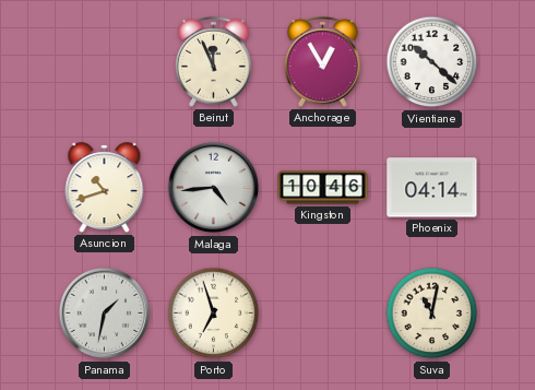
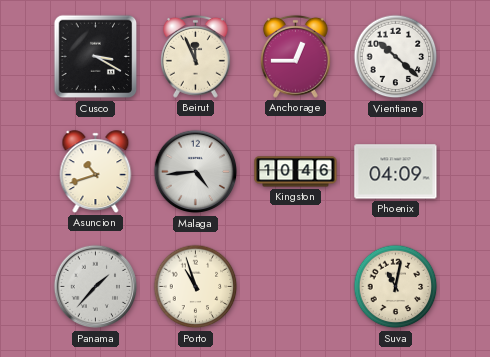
Cusco: none -> 3:20
Anchorage: 12:55 -> 12:45
Phoenix: 04:14 -> 04:09
Panama: 1:32 -> 1:37
Porto: 6:57 -> 10:57
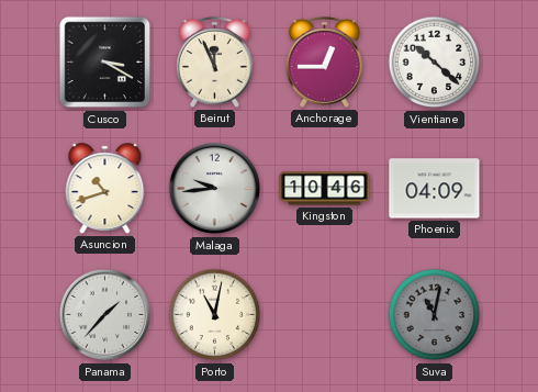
Malaga: 4:44 -> 9:44
Porto: 10:57 -> 11:02
Suva dial: cream -> grey
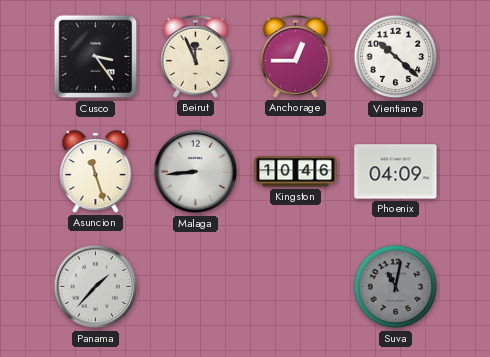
Cusco: 3:20 -> 3:24
Asuncion: 10:42 -> 11:27
Malaga: 9:44 -> 8:44
Porto: 11:02 -> none
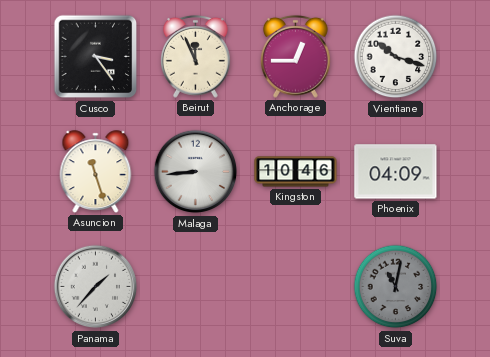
Vientiane: 10:22 -> 10:18
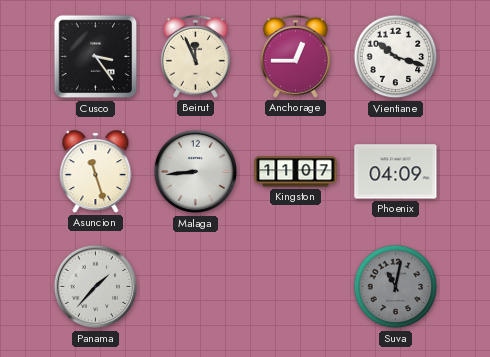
Kingston: 10:46 -> 11:07
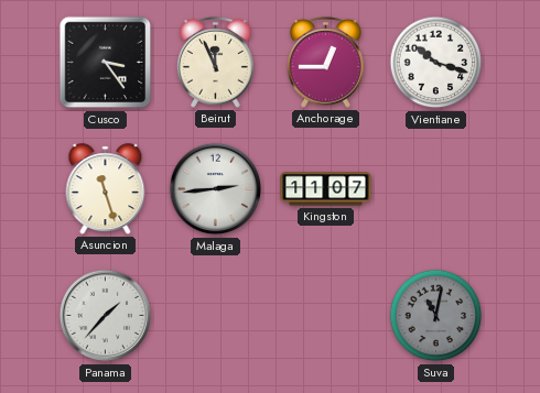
Malaga: 8:44 -> 2:44
Phoenix: 04:09 -> none
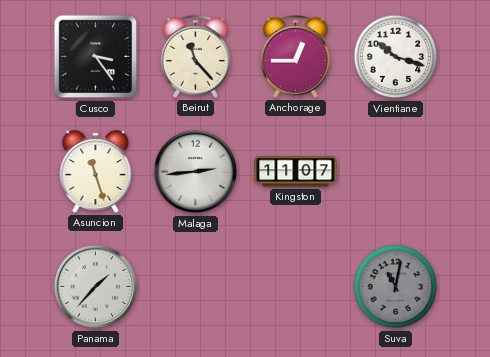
Beirut: 11:56 -> 11:23
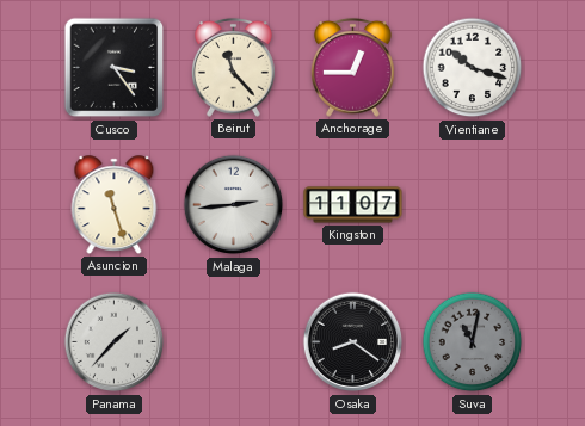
Osaka: none -> 8:21
